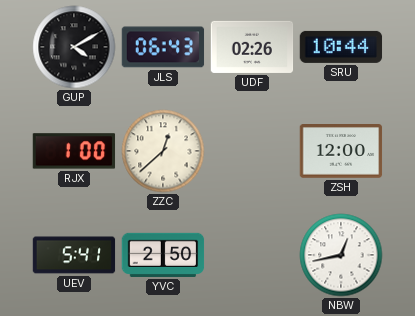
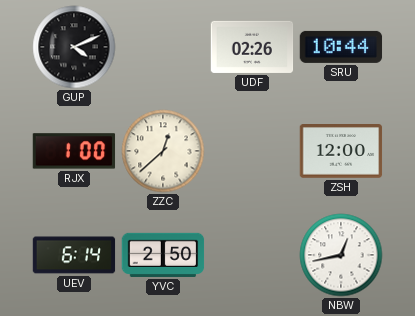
GUP: 4:10 -> 4:11
JLS: 06:43 -> none
UEV: 5:41 -> 6:14
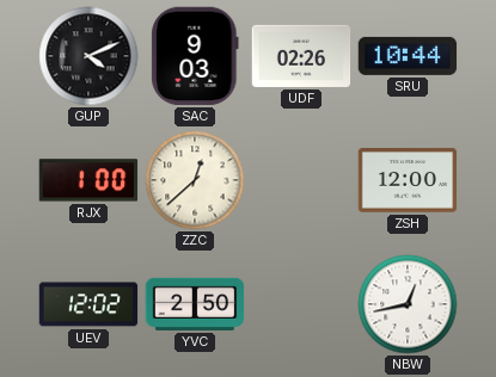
SAC: none -> 9:03
UEV: 6:14 -> 12:02
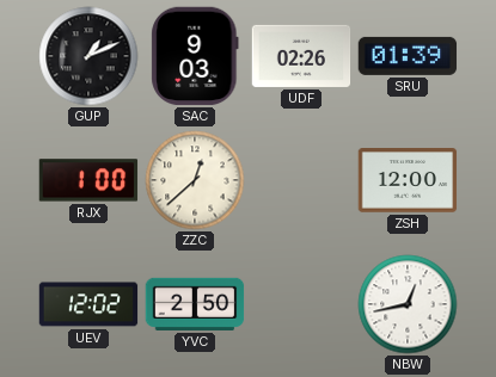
GUP: 4:11 -> 1:11
SRU: 10:44 -> 01:39
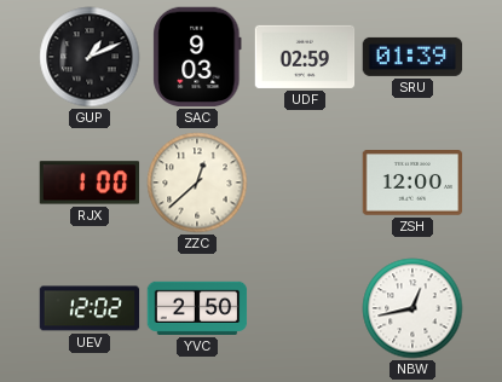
UDF: 02:26 -> 02:59
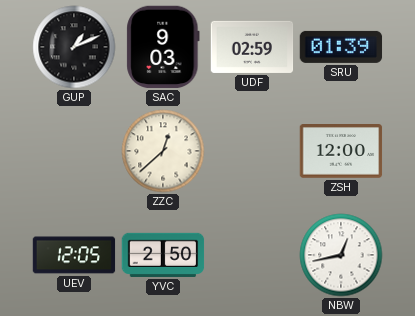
RJX: 1:00 -> none
UEV: 12:02 -> 12:05
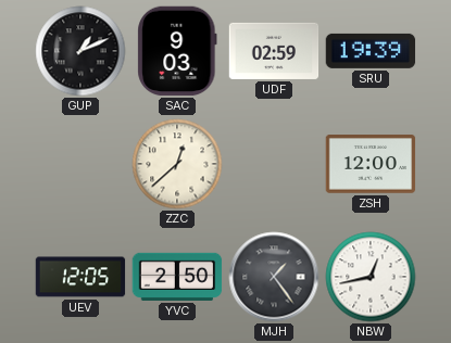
SRU: 01:39 -> 19:39
MJH: none -> 1:24
